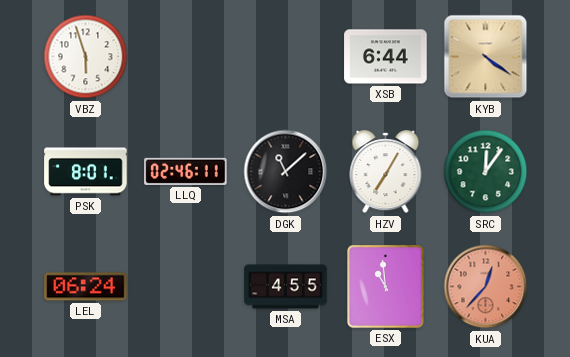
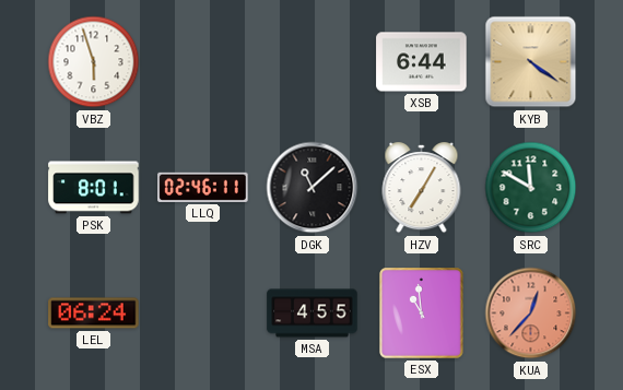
SRC: 12:06 -> 11:50
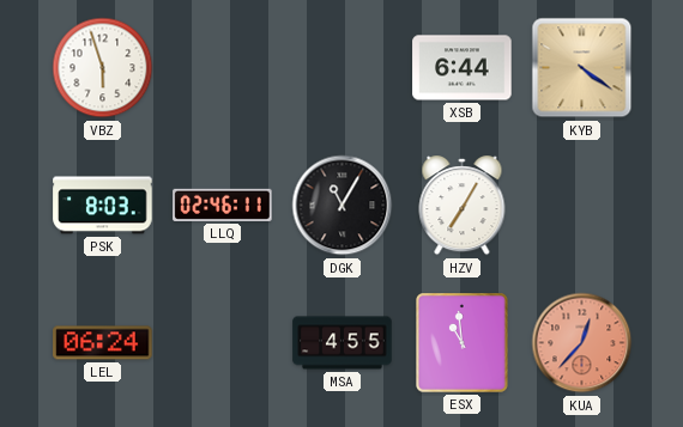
PSK: 8:01 -> 8:03
DGK: 11:08 -> 11:05
SRC: 11:50 -> none
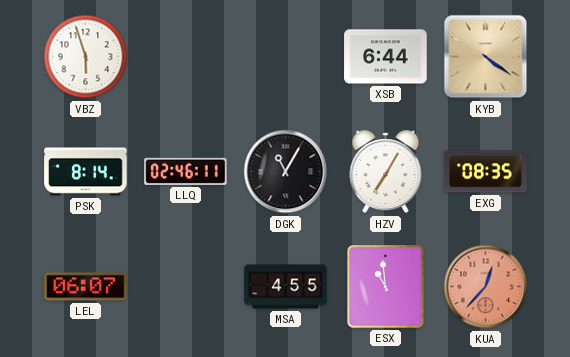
PSK: 8:03 -> 8:14
EXG: none -> 08:35
LEL: 06:24 -> 06:07
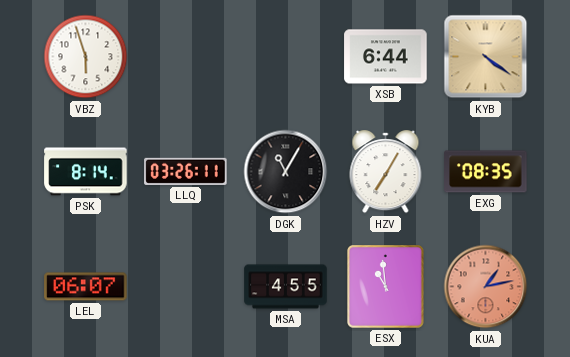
LLQ: 02:46 -> 03:26
KUA: 12:37 -> 1:13
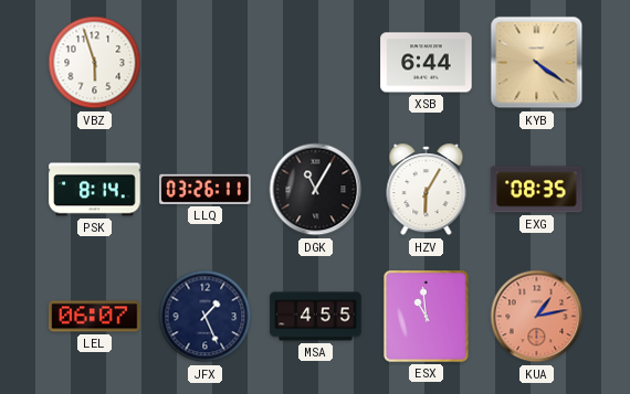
HZV: 7:05 -> 6:05
JFX: none -> 1:26
